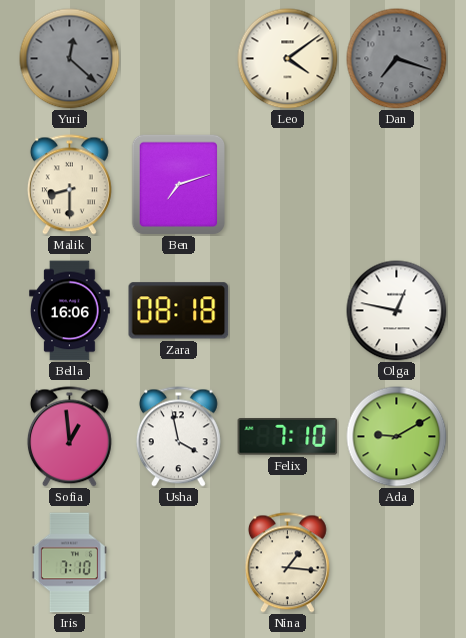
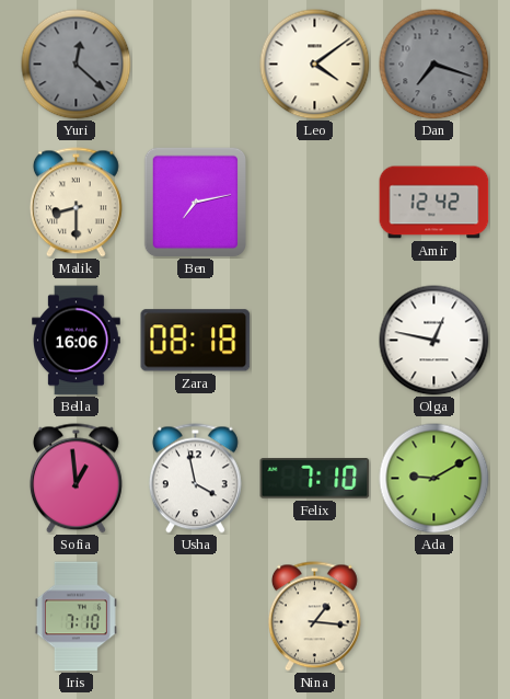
Ben: 7:12 -> 7:13
Amir: none -> 12:42
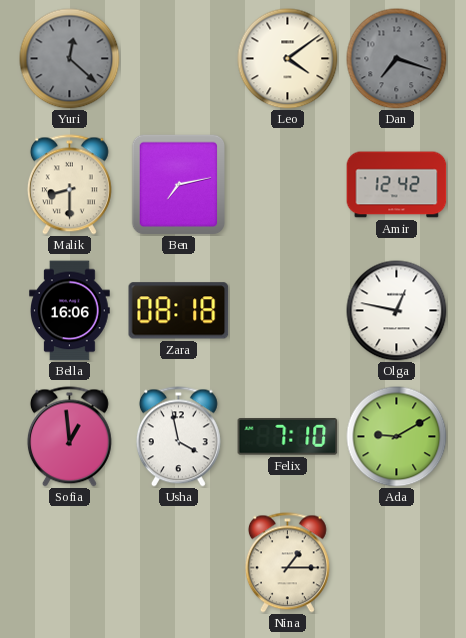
Iris: 7:10 -> none
Nina: 1:16 -> 1:15
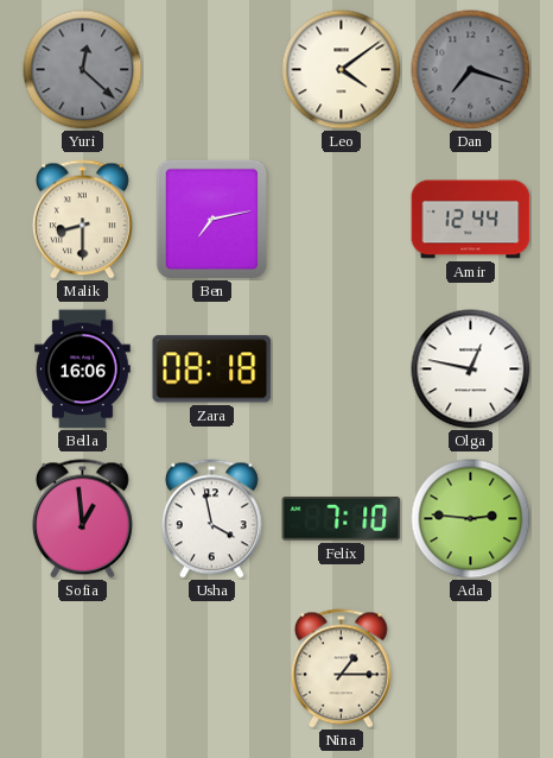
Amir: 12:42 -> 12:44
Ada: 9:10 -> 2:46
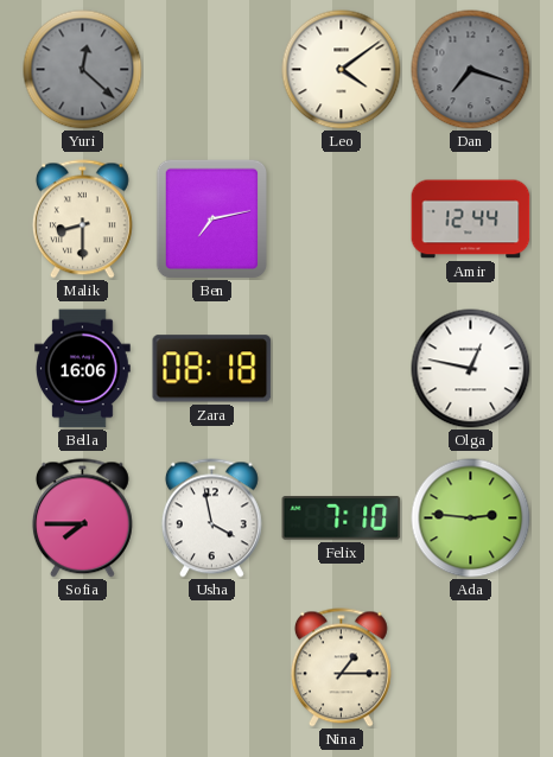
Sofia: 12:59 -> 7:45
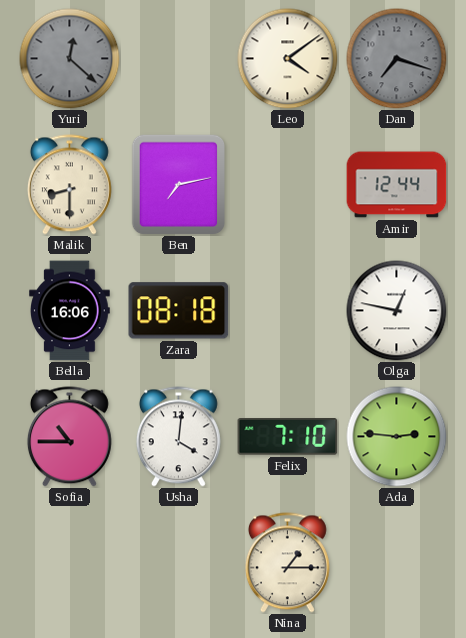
Sofia: 7:45 -> 10:45
Usha: 3:58 -> 4:01
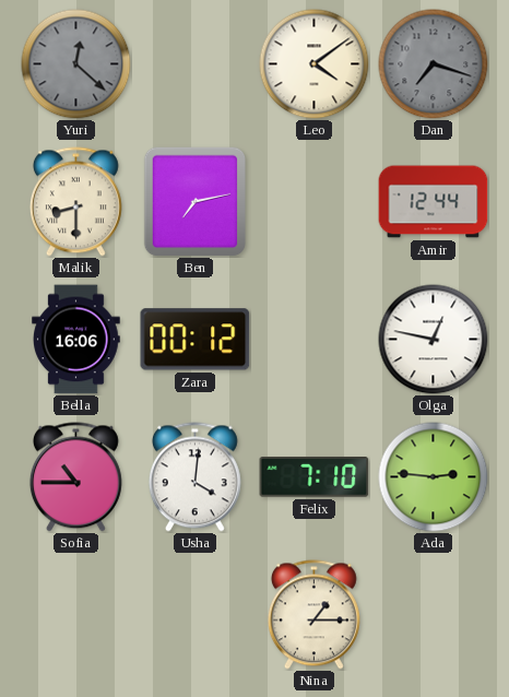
Zara: 08:18 -> 00:12
